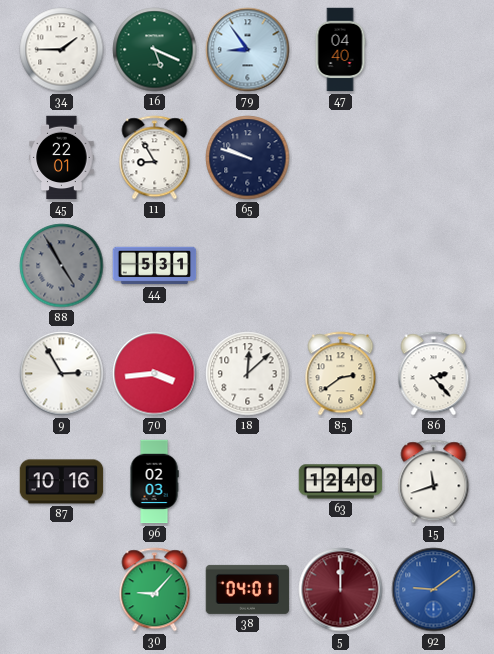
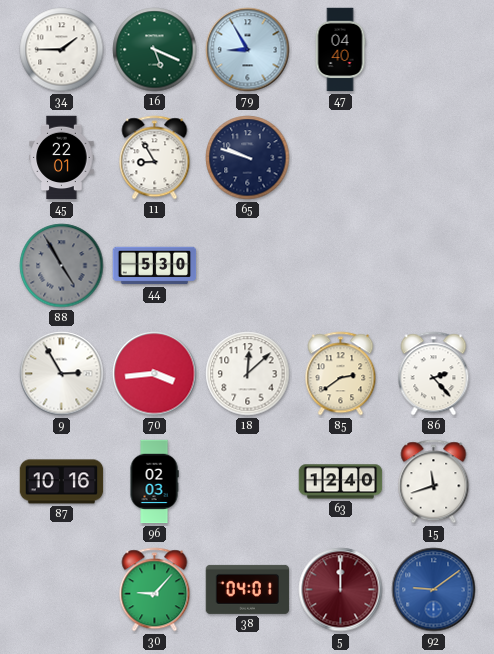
79: 8:54 -> 8:55
44: 5:31 -> 5:30
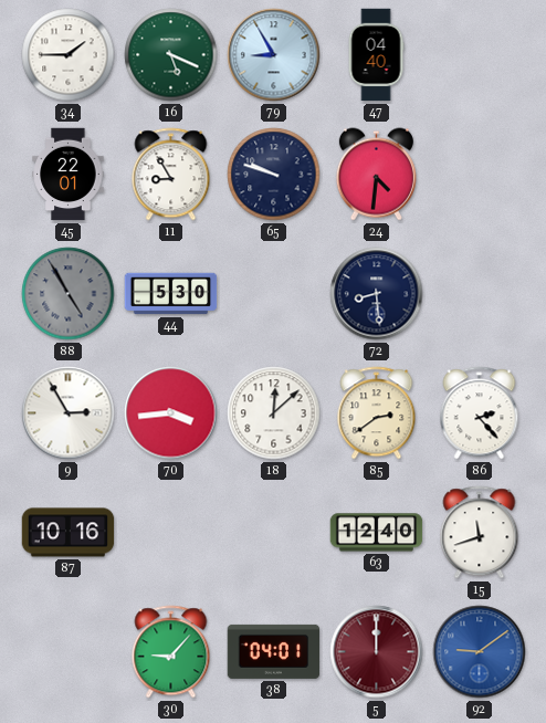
24: none -> 4:31
72: none -> 8:29
96: 02:03 -> none
